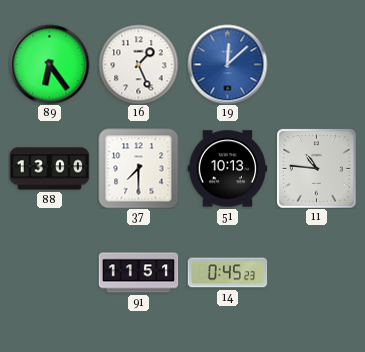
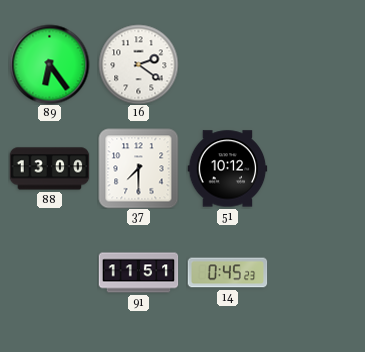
16: 1:26 -> 2:21
19: 12:08 -> none
51: 10:13 -> 10:12
11: 10:46 -> none
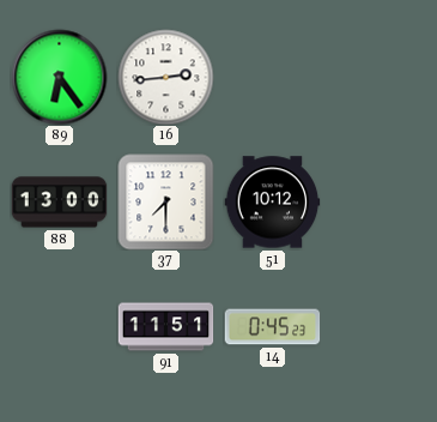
16: 2:21 -> 2:44
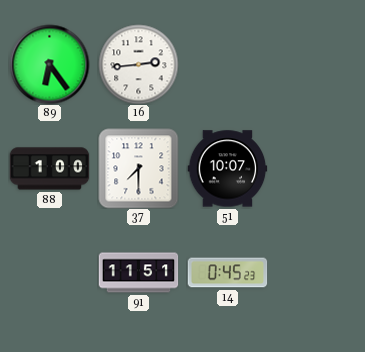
88: 13:00 -> 1:00
51: 10:12 -> 10:07
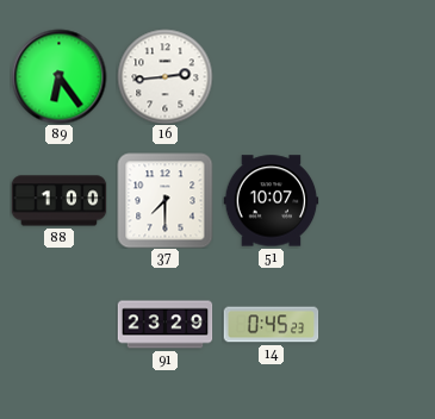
91: 11:51 -> 23:29
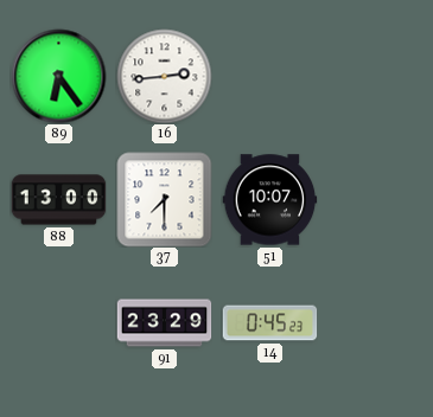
88: 1:00 -> 13:00
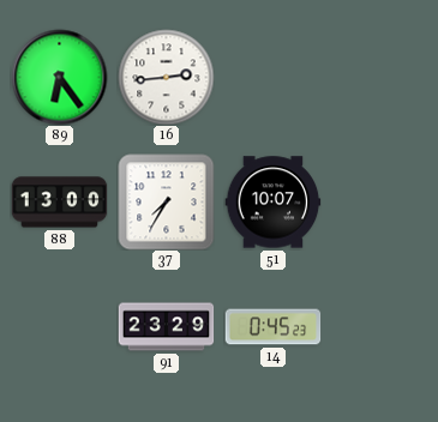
37: 7:30 -> 7:35
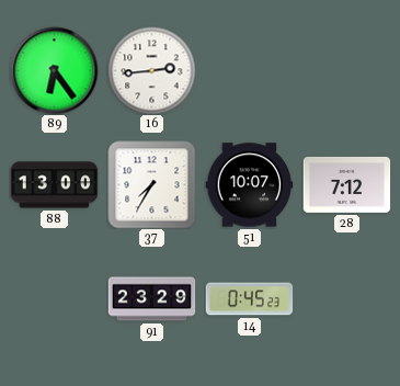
28: none -> 7:12
